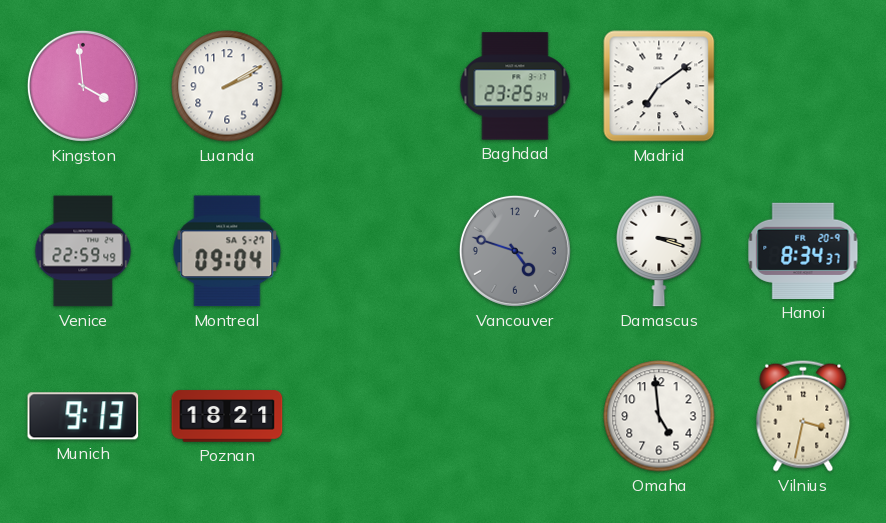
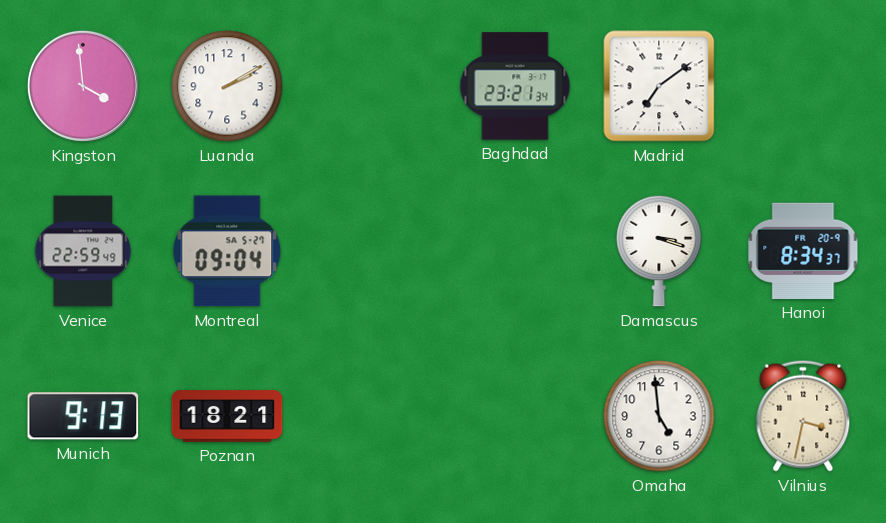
Baghdad: 23:25 -> 23:21
Vancouver: 4:48 -> none
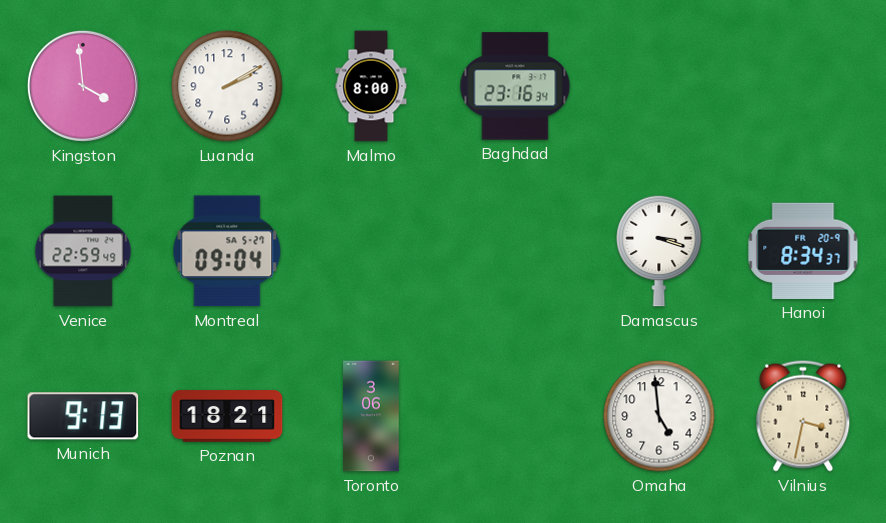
Malmo: none -> 8:00
Baghdad: 23:21 -> 23:16
Madrid: 7:09 -> none
Toronto: none -> 3:06
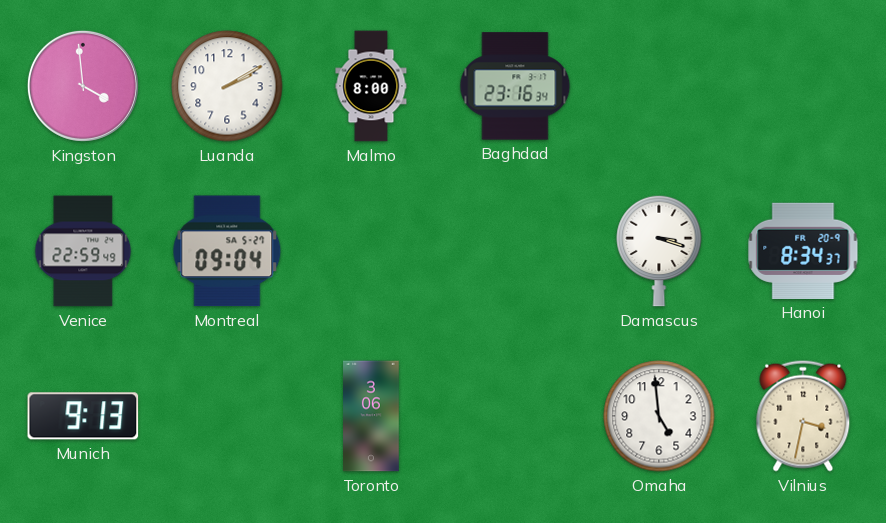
Poznan: 18:21 -> none
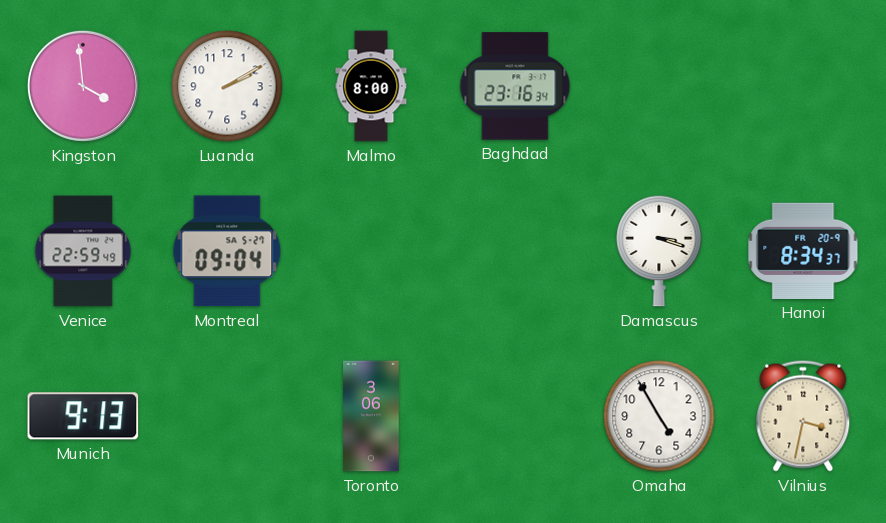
Omaha: 4:59 -> 4:55
